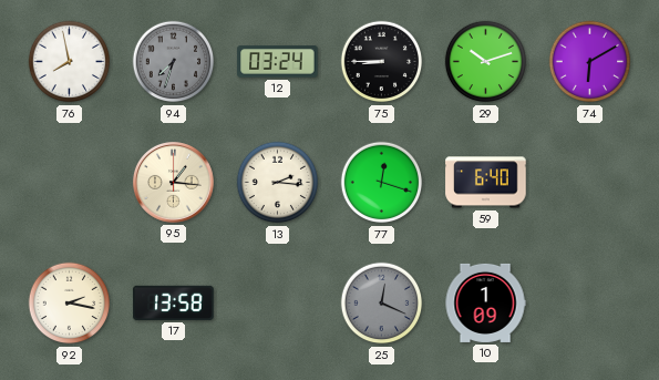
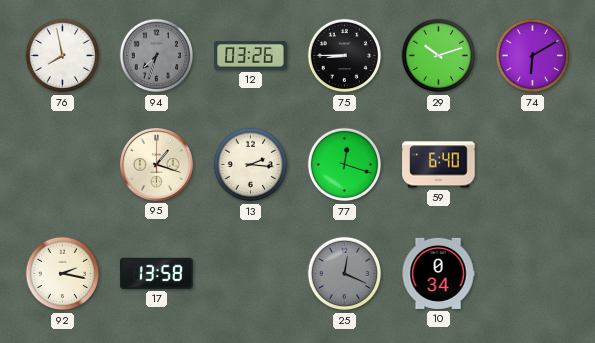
12: 03:24 -> 03:26
95: 1:16 -> 1:18
10: 1:09 -> 0:34
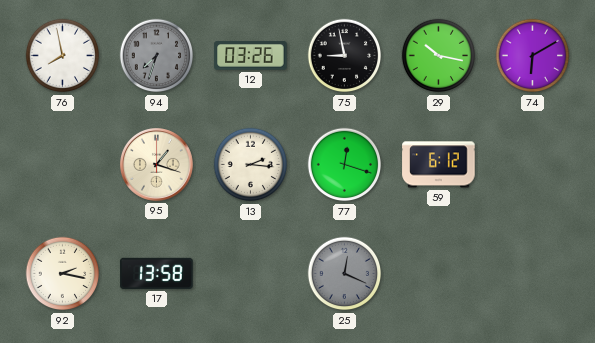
75: 8:45 -> 8:58
29: 10:12 -> 10:17
59: 6:40 -> 6:12
10: 0:34 -> none
